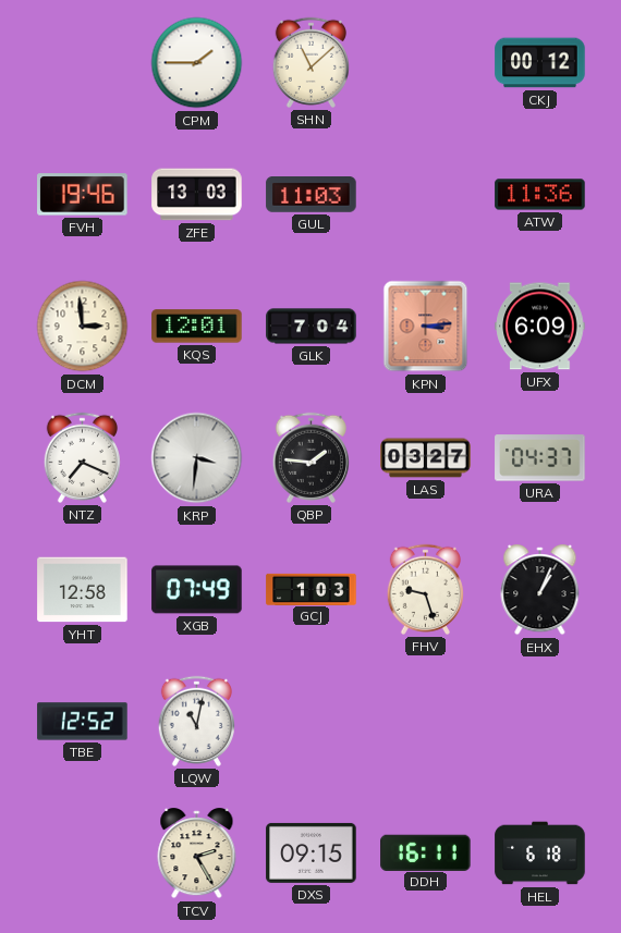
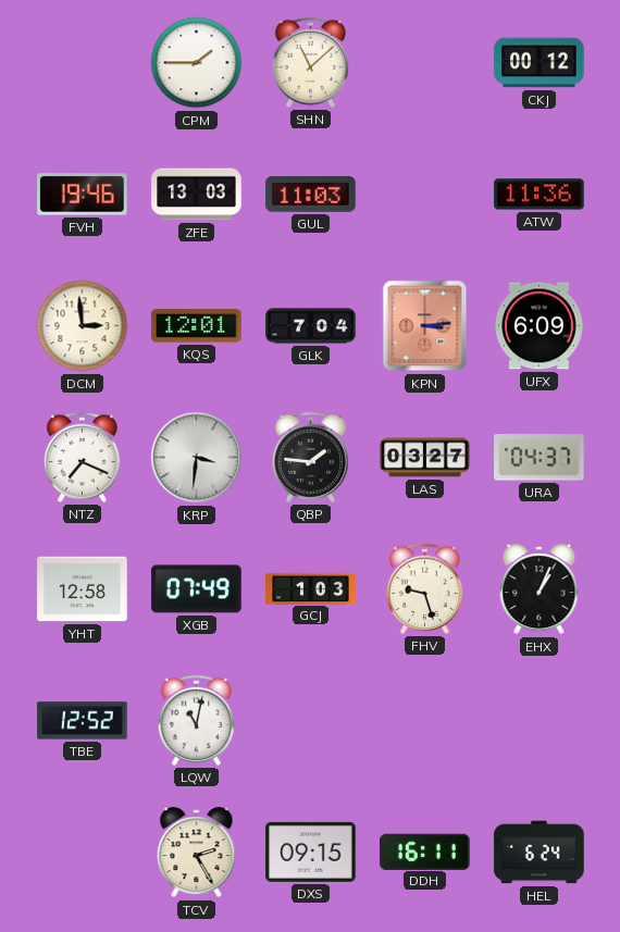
HEL: 6:18 -> 6:24
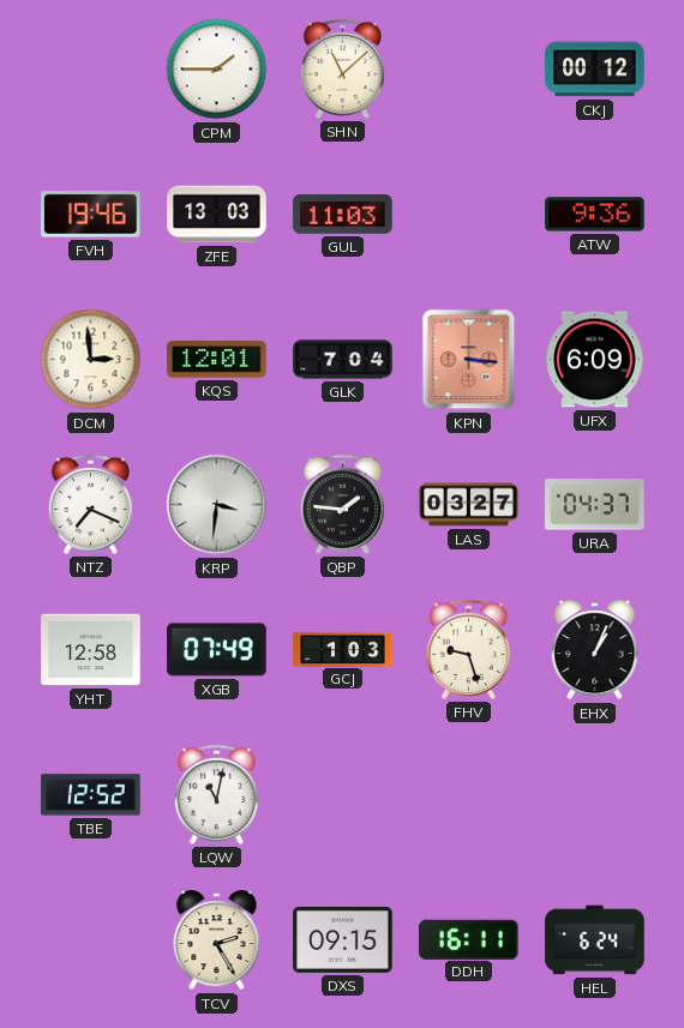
ATW: 11:36 -> 9:36
KPN: 3:14 -> 3:16
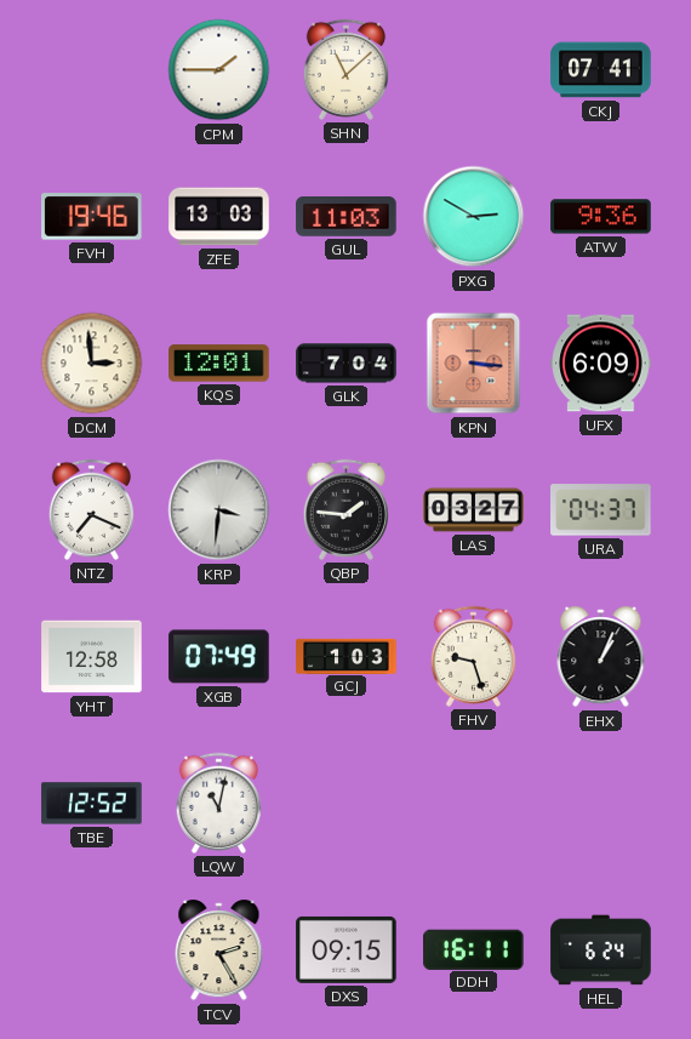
CKJ: 00:12 -> 07:41
PXG: none -> 2:50
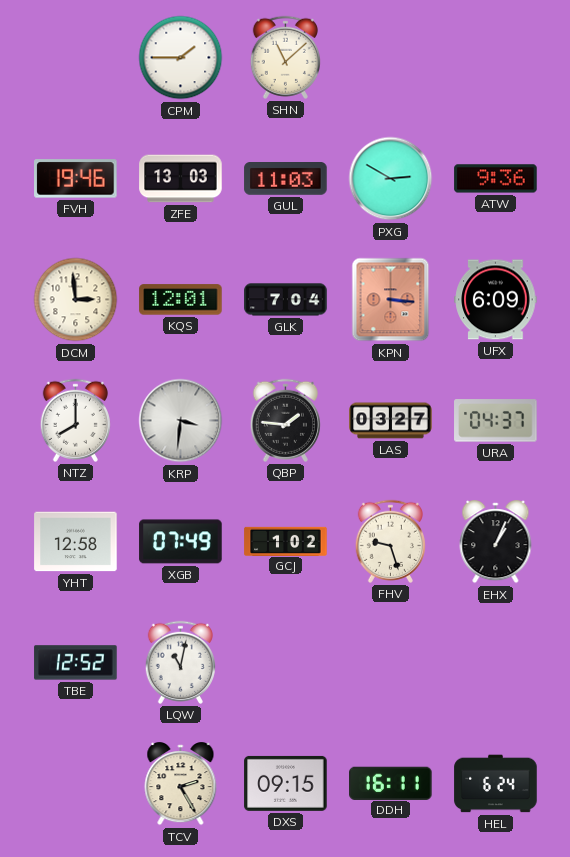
CKJ: 07:41 -> none
NTZ: 7:19 -> 8:00
GCJ: 1:03 -> 1:02
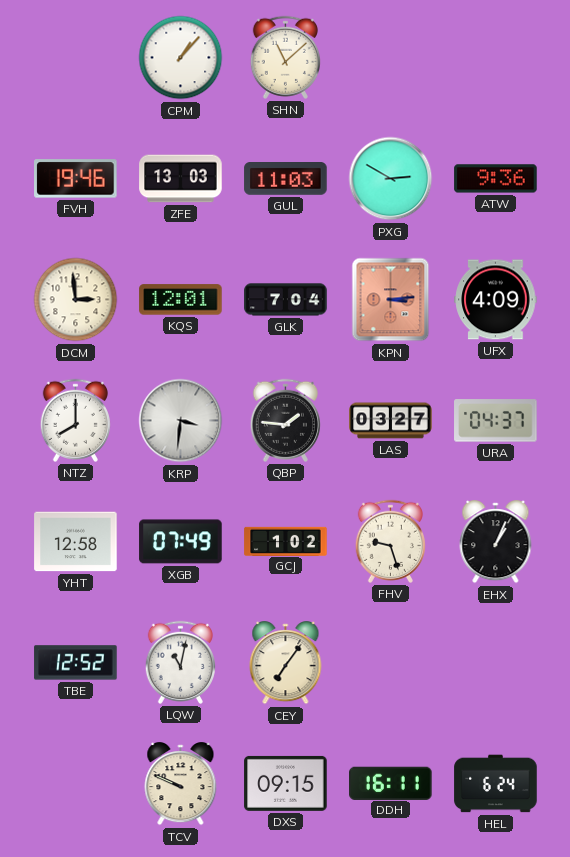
CPM: 1:45 -> 1:07
KPN: 3:16 -> 3:14
UFX: 6:09 -> 4:09
CEY: none -> 7:06
TCV: 2:25 -> 9:49
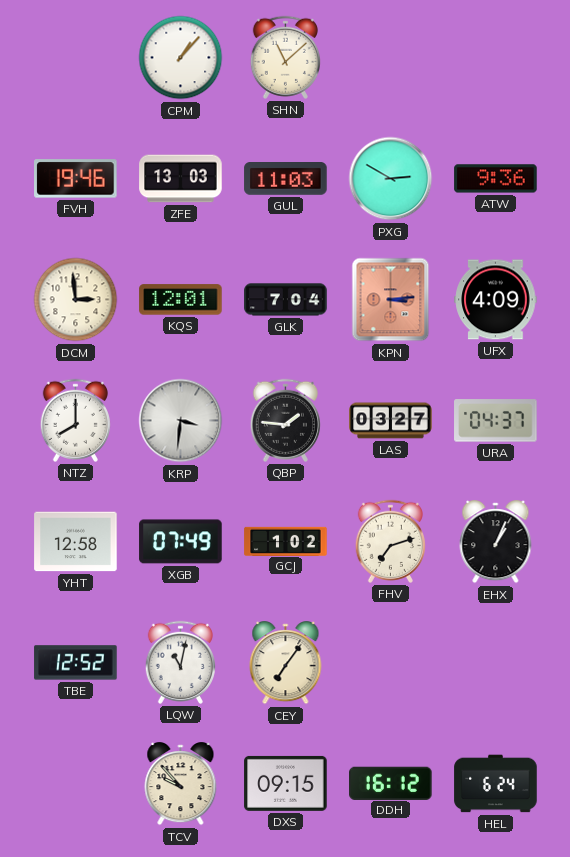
FHV: 9:27 -> 7:12
TCV: 9:49 -> 9:53
DDH: 16:11 -> 16:12
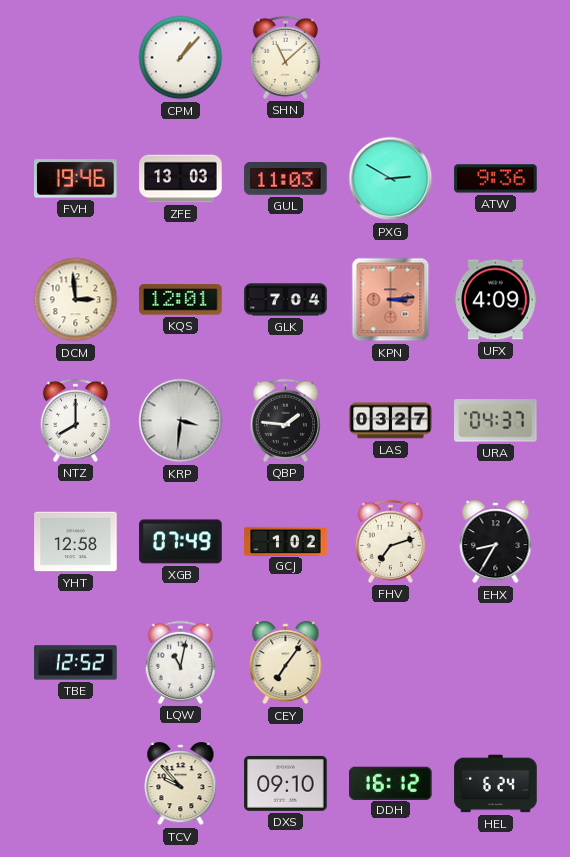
EHX: 1:04 -> 8:35
DXS: 09:15 -> 09:10
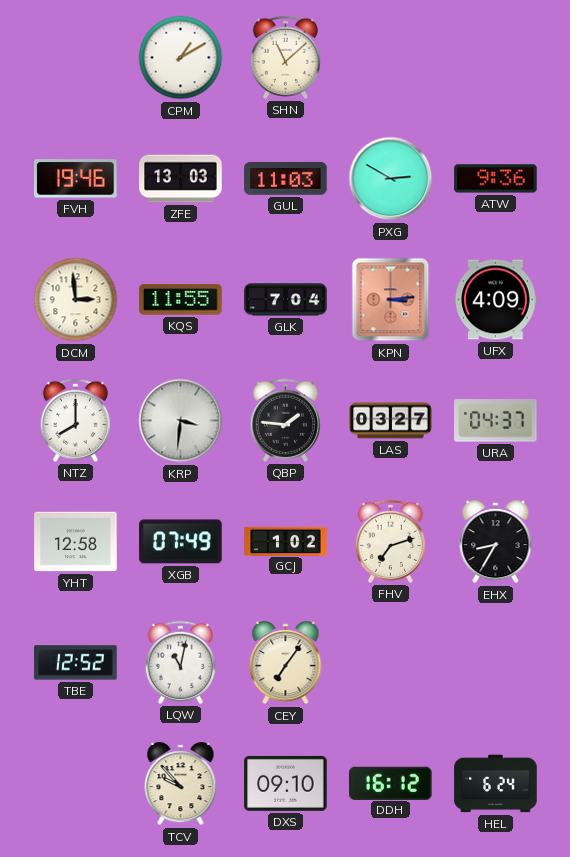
CPM: 1:07 -> 1:10
KQS: 12:01 -> 11:55
